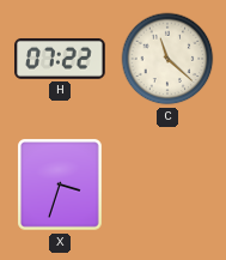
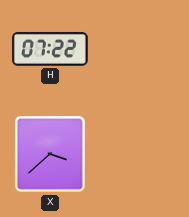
C: 11:22 -> none
X: 3:33 -> 3:38
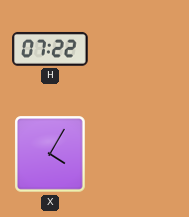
X: 3:38 -> 4:05
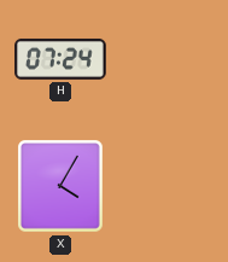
H: 07:22 -> 07:24
